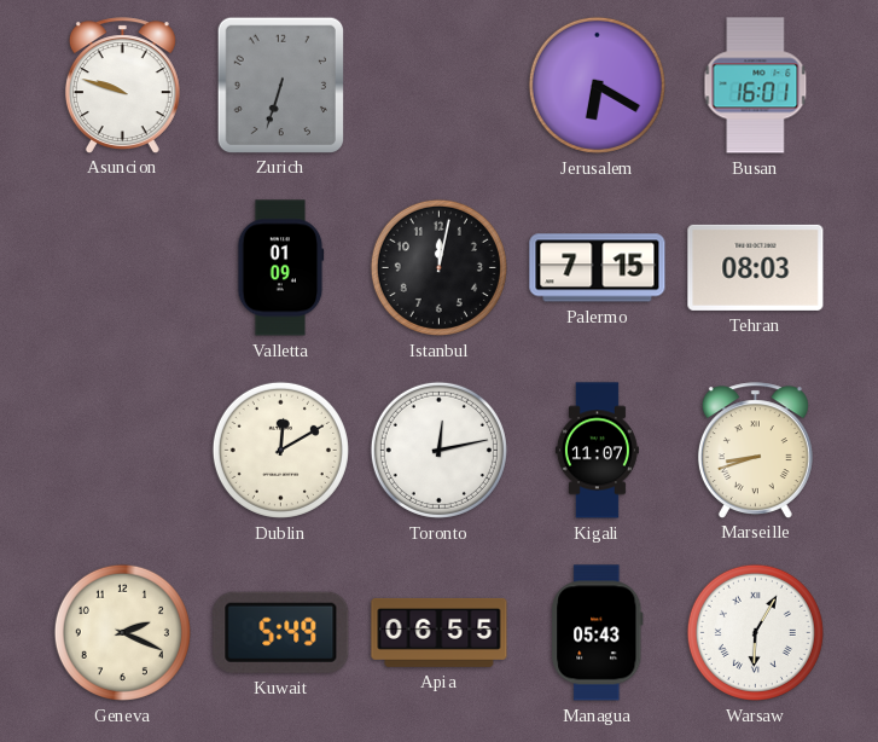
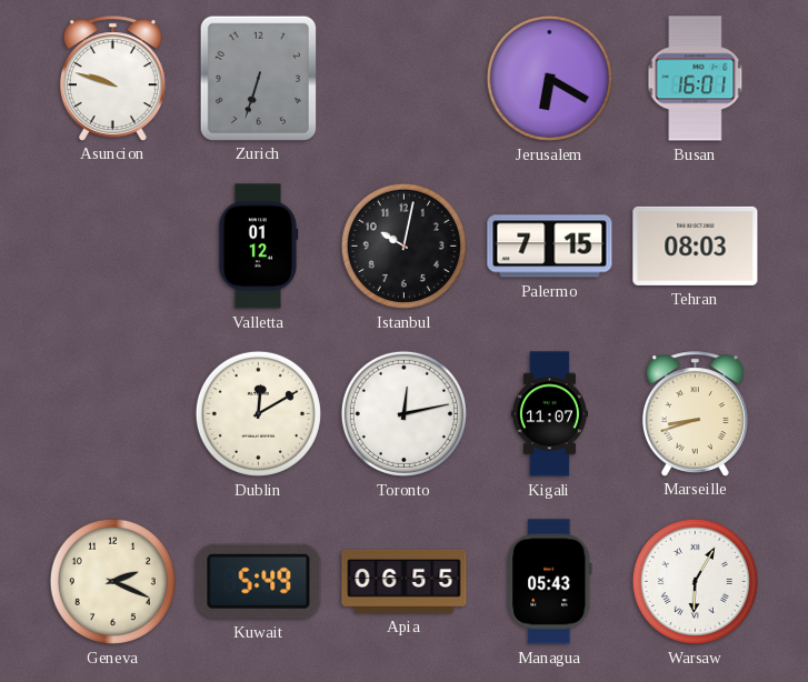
Valletta: 01:09 -> 01:12
Istanbul: 12:02 -> 10:02
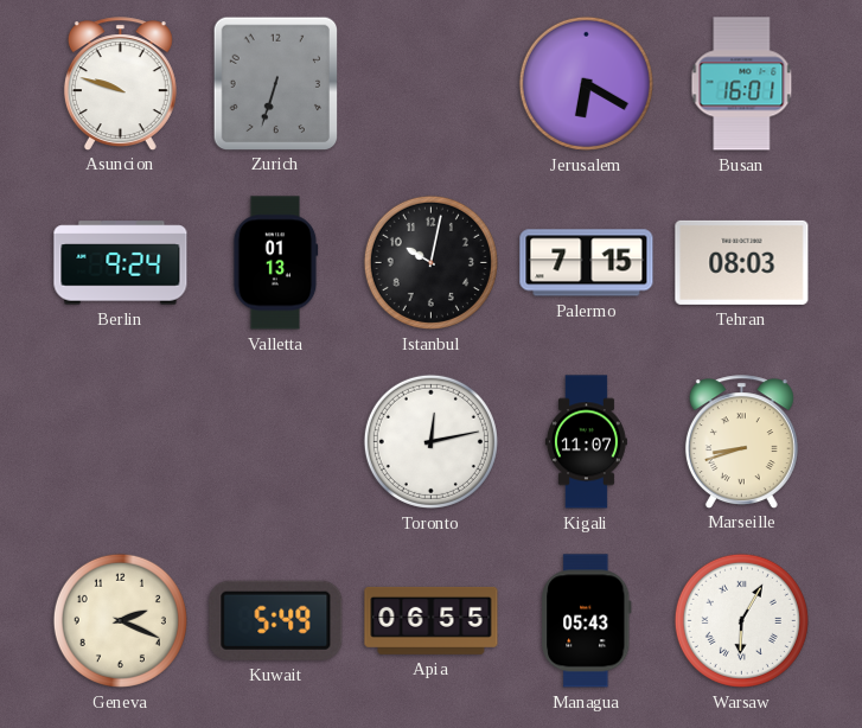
Berlin: none -> 9:24
Valletta: 01:12 -> 01:13
Dublin: 12:10 -> none
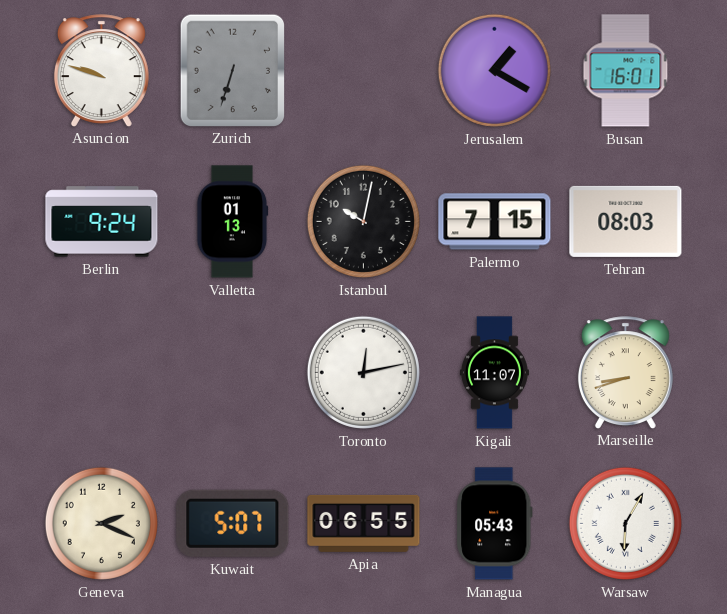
Jerusalem: 6:20 -> 1:20
Kuwait: 5:49 -> 5:07
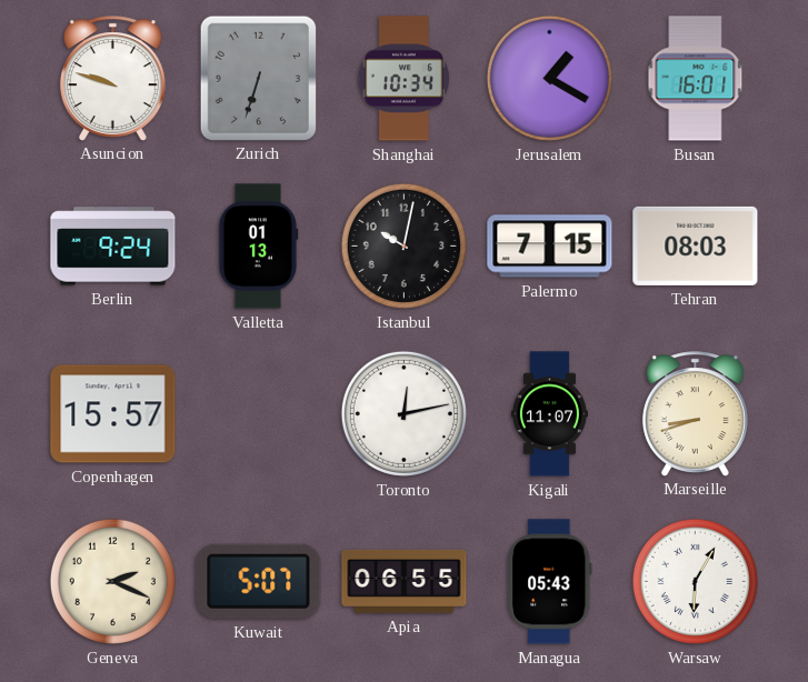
Shanghai: none -> 10:34
Copenhagen: none -> 15:57
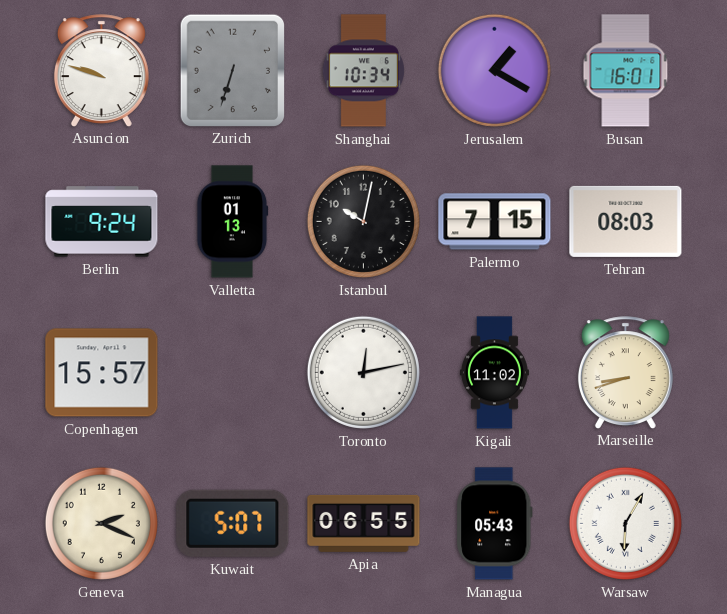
Kigali: 11:07 -> 11:02
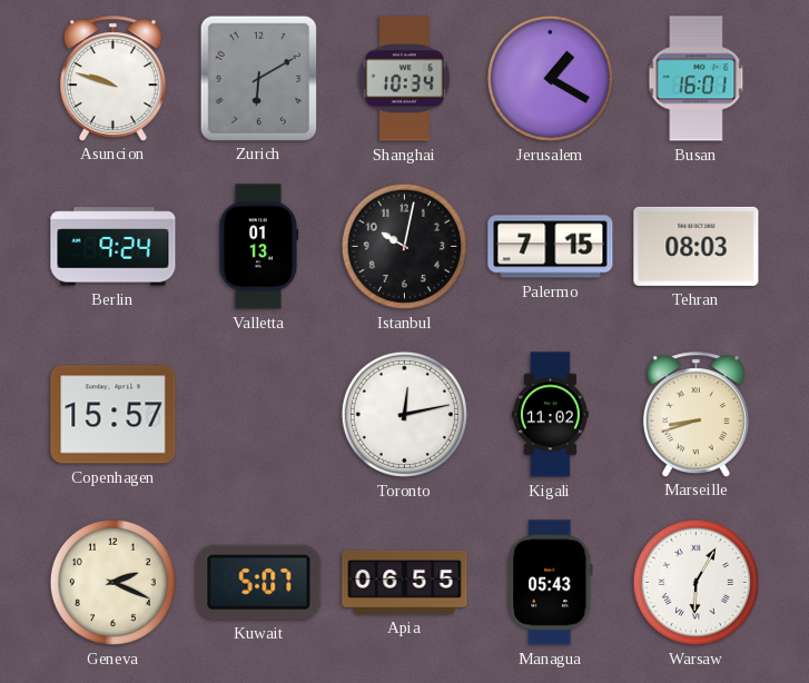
Zurich: 6:33 -> 6:10
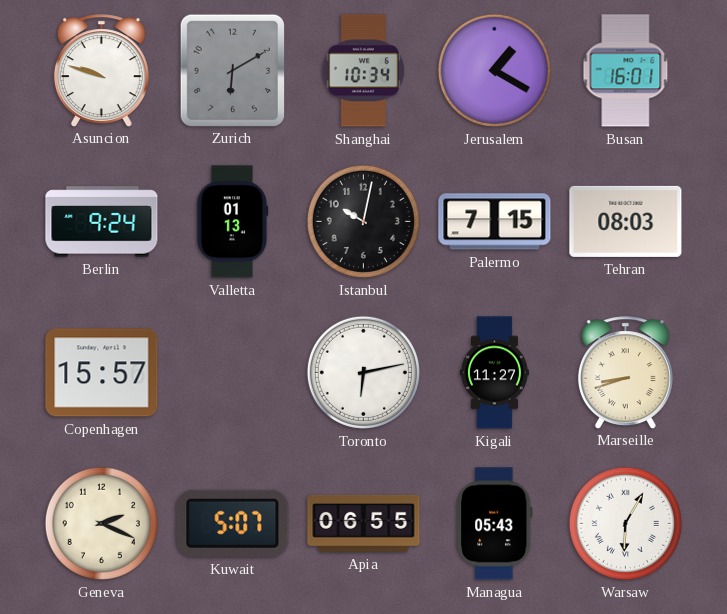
Toronto: 12:13 -> 6:13
Kigali: 11:02 -> 11:27
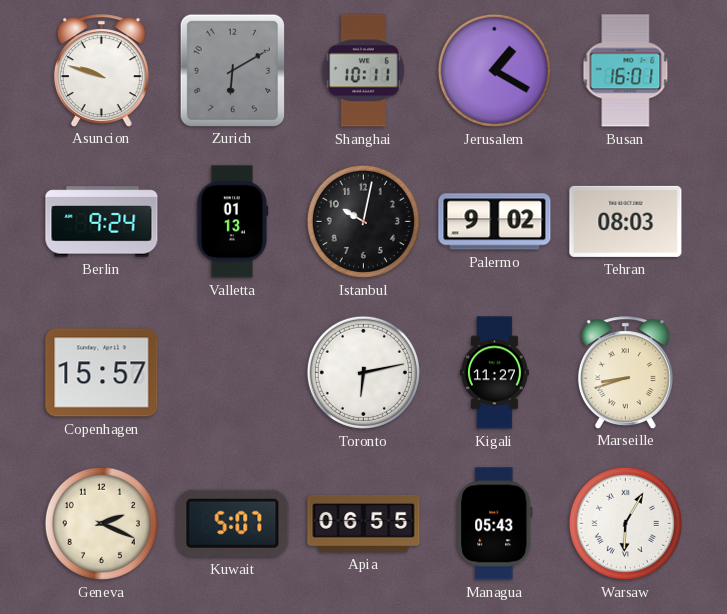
Shanghai: 10:34 -> 10:11
Palermo: 7:15 -> 9:02
